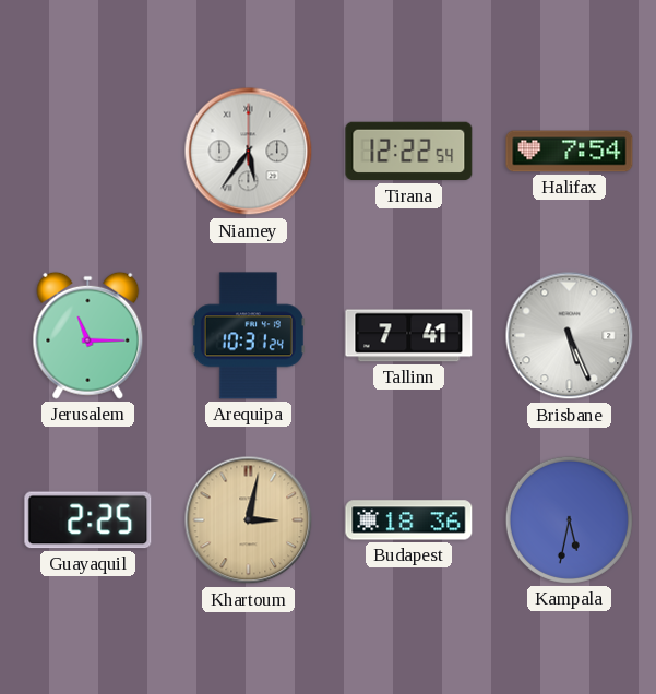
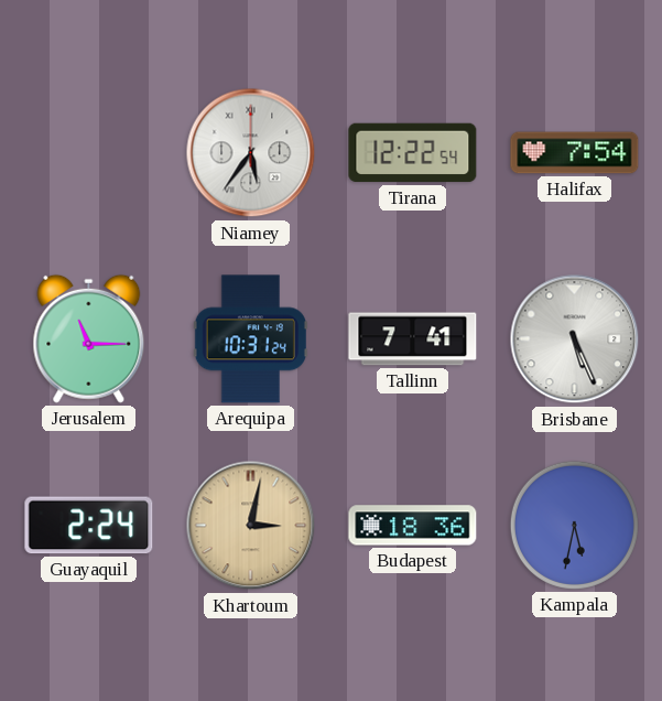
Guayaquil: 2:25 -> 2:24
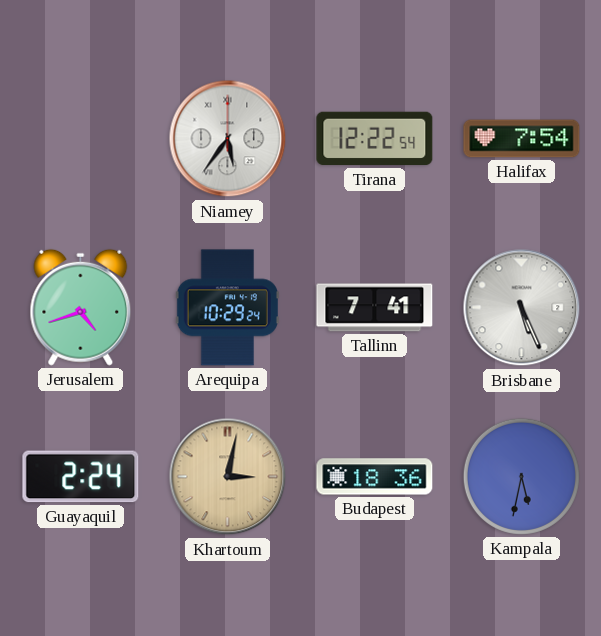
Jerusalem: 11:15 -> 4:42
Arequipa: 10:31 -> 10:29
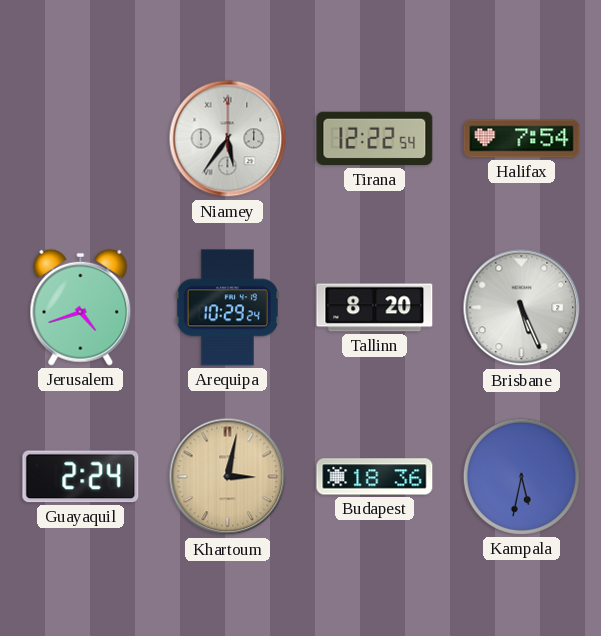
Tallinn: 7:41 -> 8:20
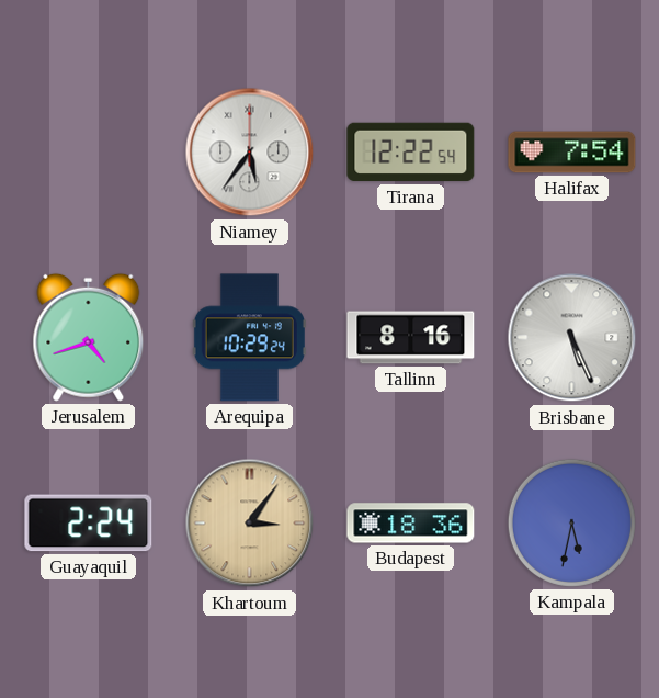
Tallinn: 8:20 -> 8:16
Khartoum: 3:02 -> 3:06
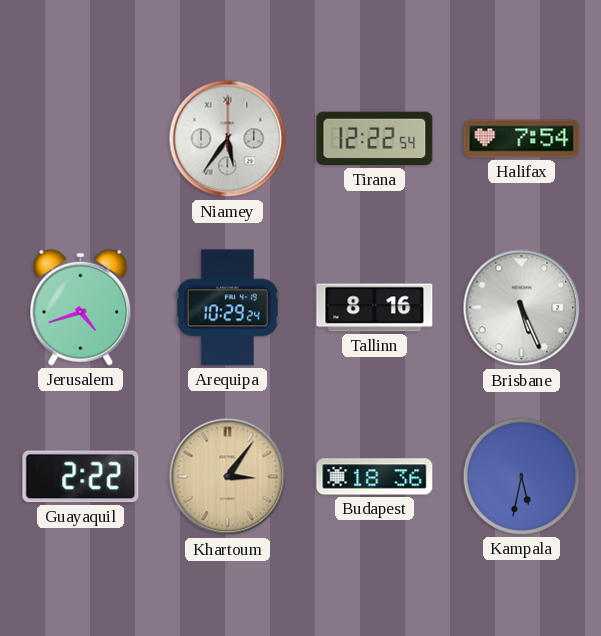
Guayaquil: 2:24 -> 2:22
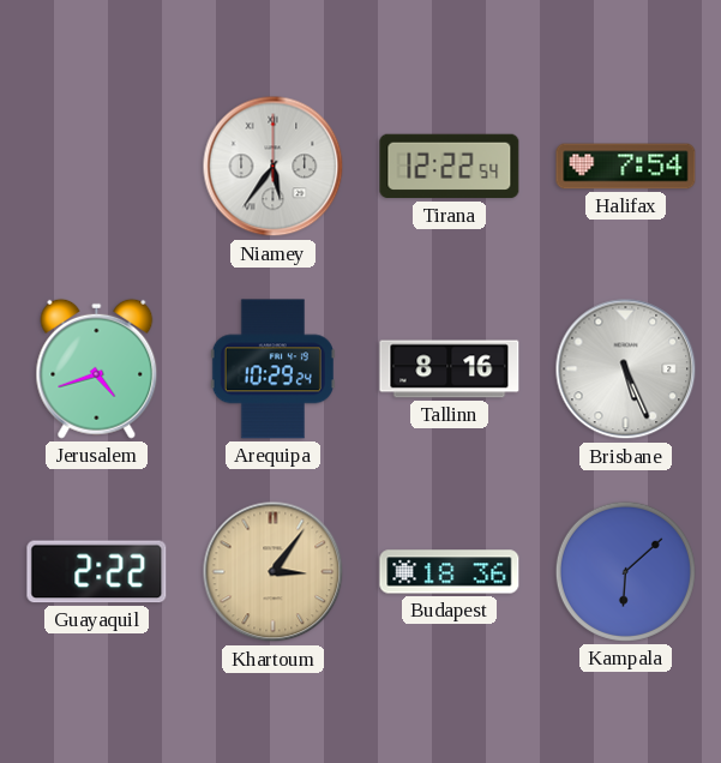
Kampala: 5:32 -> 6:08
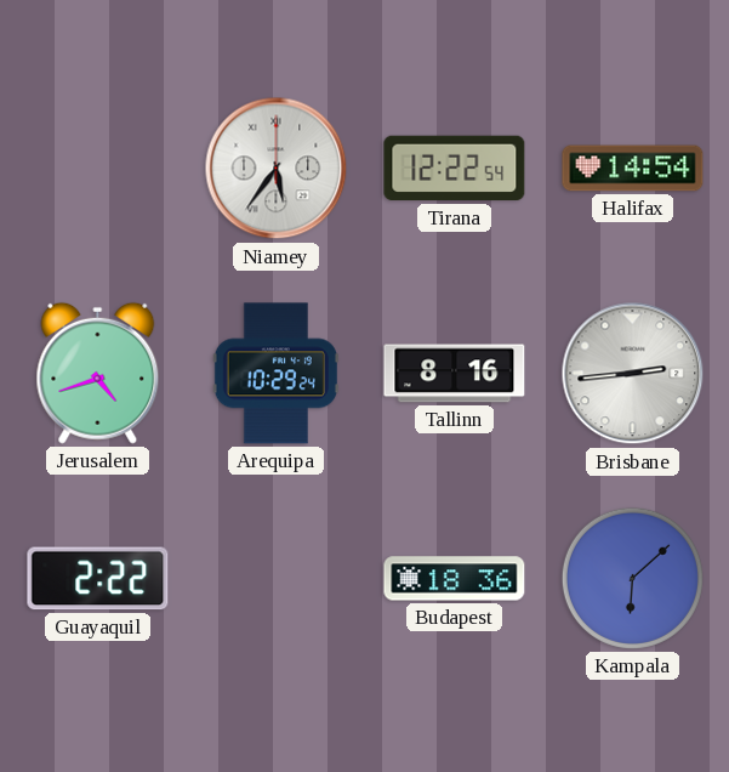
Halifax: 7:54 -> 14:54
Brisbane: 5:26 -> 2:44
Khartoum: 3:06 -> none
